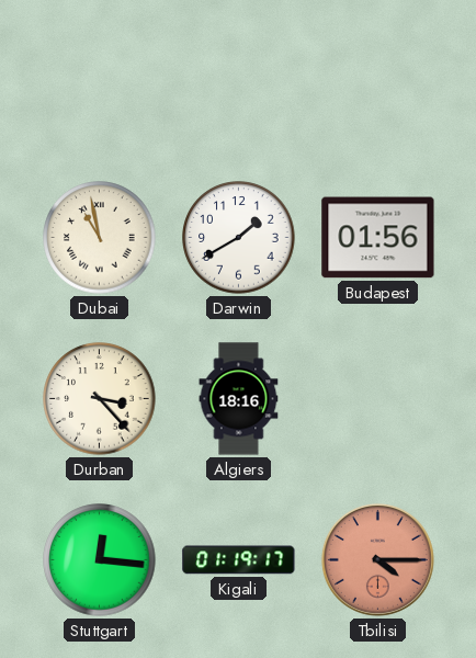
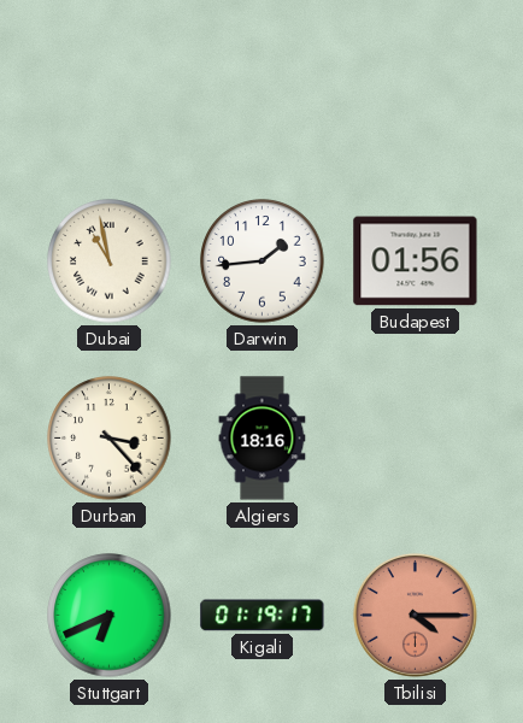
Darwin: 1:40 -> 1:44
Stuttgart: 12:16 -> 6:41
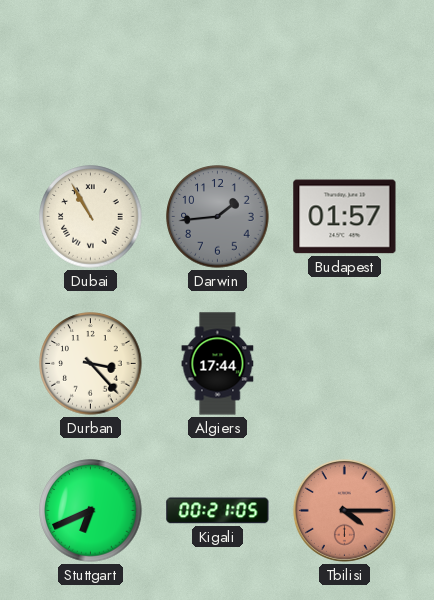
Dubai: 10:58 -> 10:55
Darwin dial: white -> grey
Budapest: 01:56 -> 01:57
Algiers: 18:16 -> 17:44
Kigali: 01:19 -> 00:21
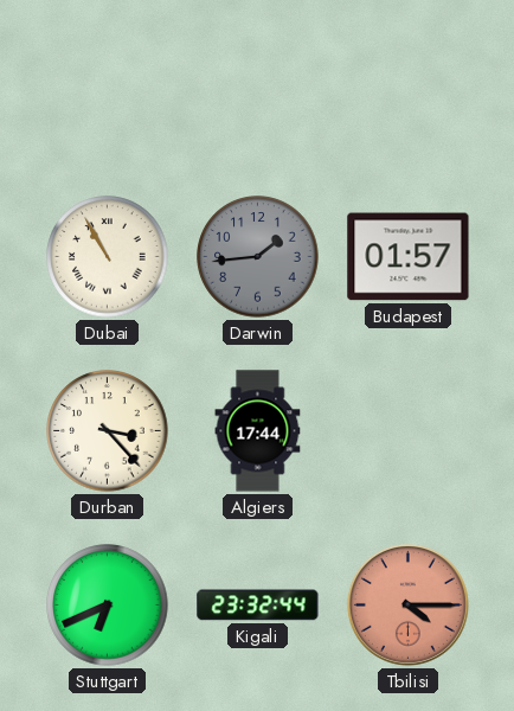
Kigali: 00:21 -> 23:32
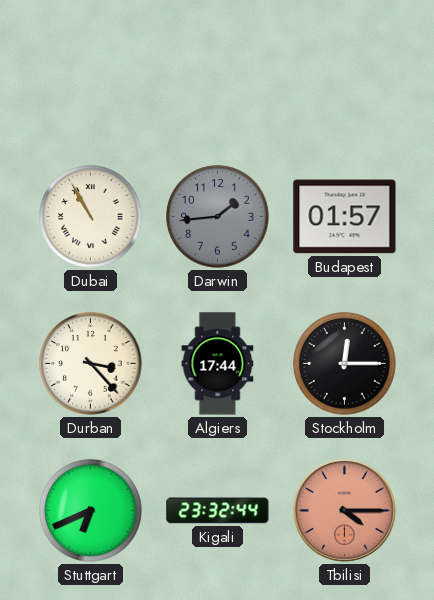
Stockholm: none -> 12:15
